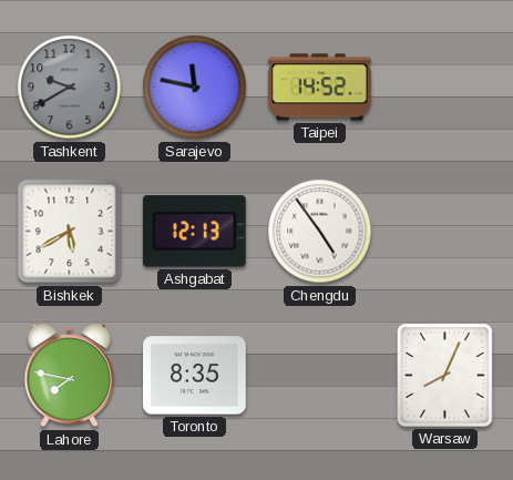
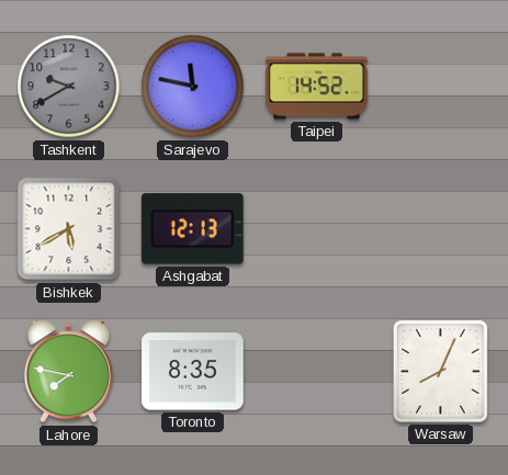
Chengdu: 4:54 -> none
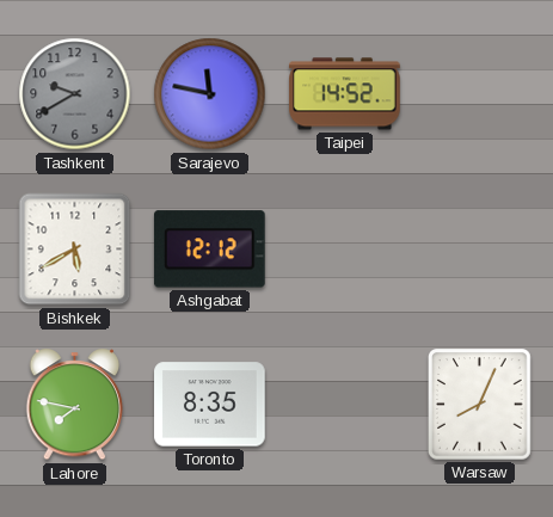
Ashgabat: 12:13 -> 12:12
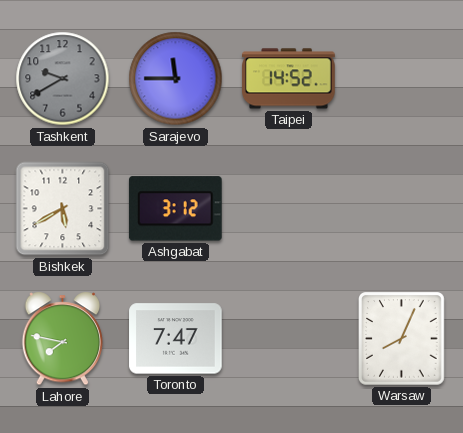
Sarajevo: 11:47 -> 11:45
Ashgabat: 12:12 -> 3:12
Toronto: 8:35 -> 7:47
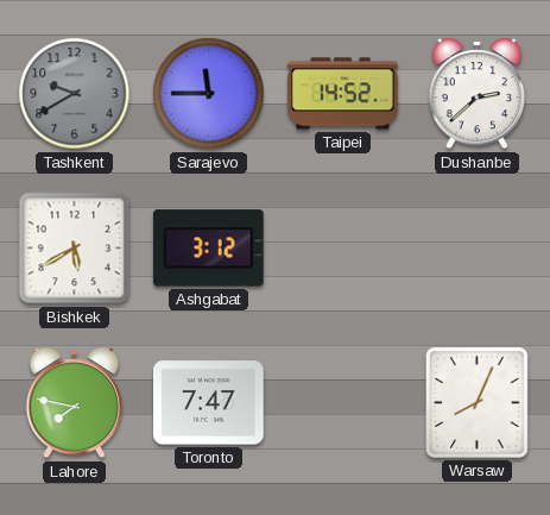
Dushanbe: none -> 2:38
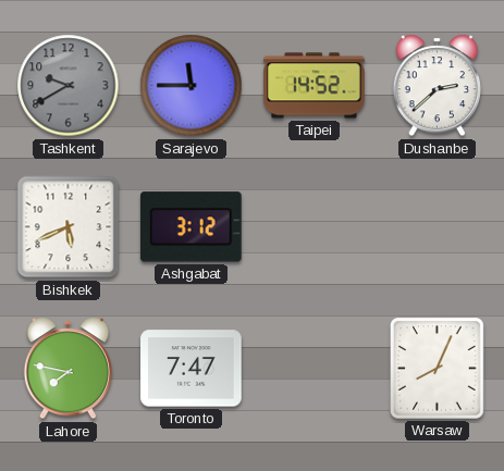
Bishkek: 5:40 -> 5:41
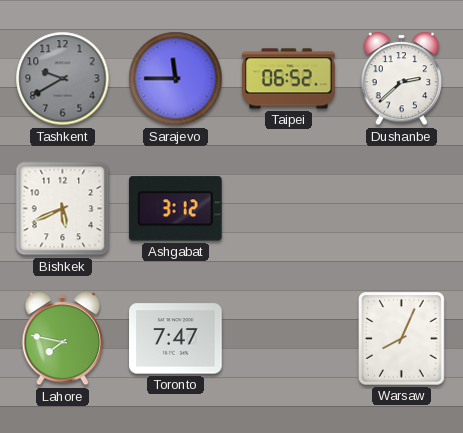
Taipei: 14:52 -> 06:52
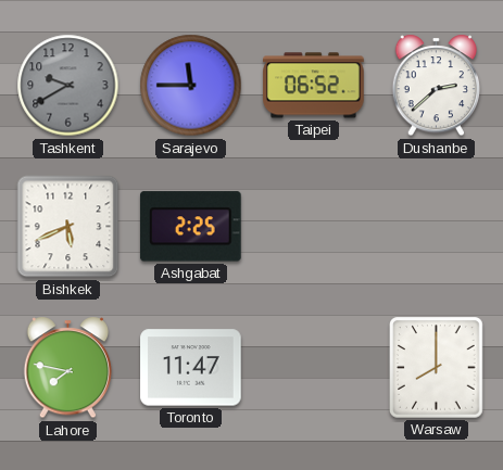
Ashgabat: 3:12 -> 2:25
Toronto: 7:47 -> 11:47
Warsaw: 8:04 -> 8:00
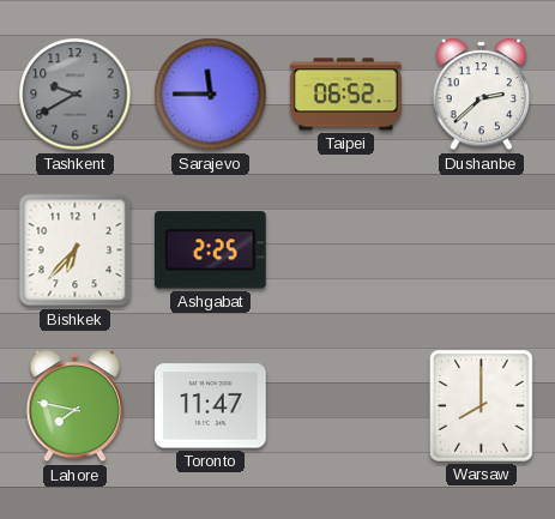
Bishkek: 5:41 -> 6:37
